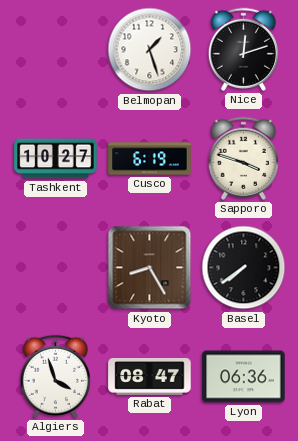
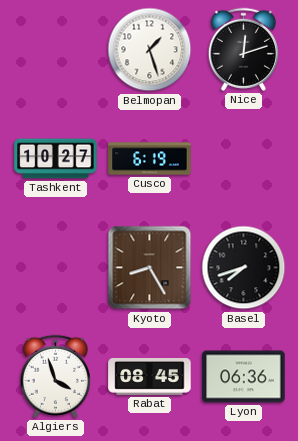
Sapporo: 3:48 -> none
Basel: 7:39 -> 7:42
Rabat: 08:47 -> 08:45
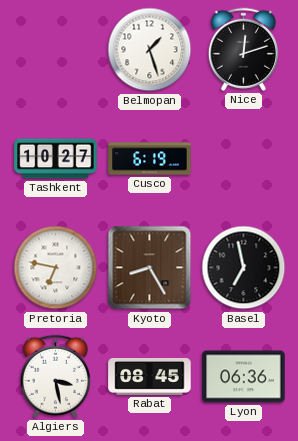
Pretoria: none -> 6:47
Basel: 7:42 -> 6:58
Algiers: 3:57 -> 3:28
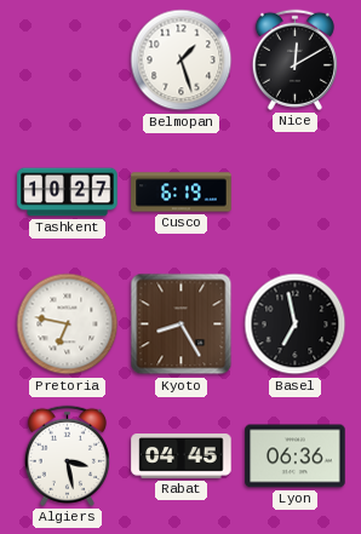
Nice: 12:12 -> 12:10
Rabat: 08:45 -> 04:45
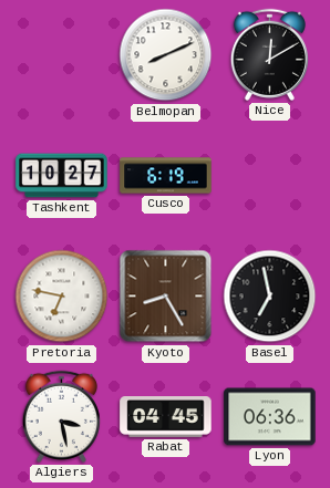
Belmopan: 1:27 -> 8:11
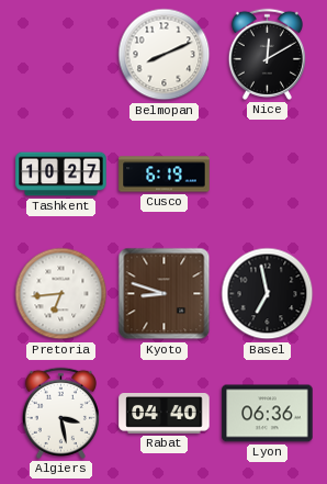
Pretoria: 6:47 -> 6:44
Kyoto: 8:25 -> 8:48
Rabat: 04:45 -> 04:40
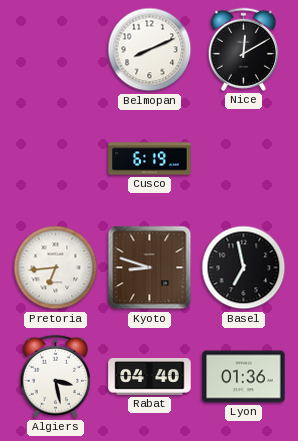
Tashkent: 10:27 -> none
Lyon: 06:36 -> 01:36
